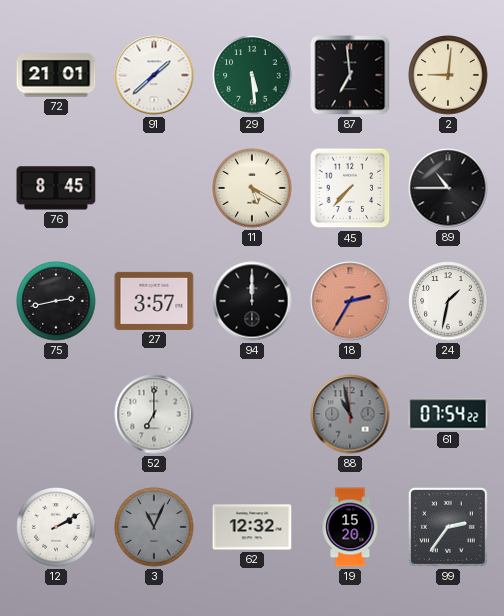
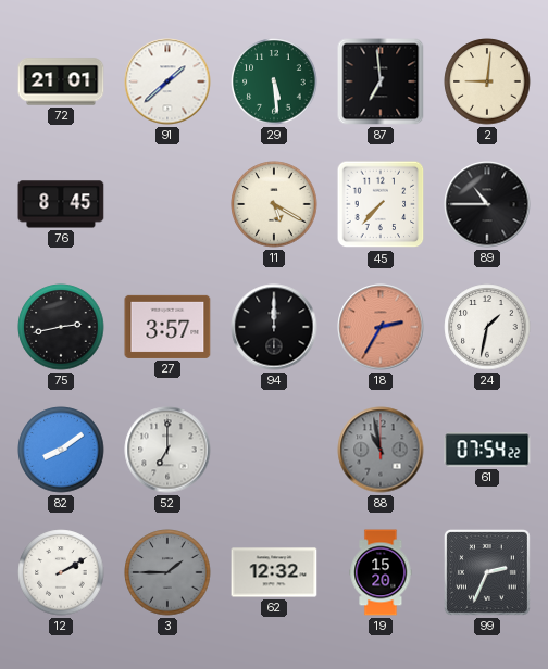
82: none -> 8:09
3: 11:04 -> 1:45
99: 2:36 -> 2:34
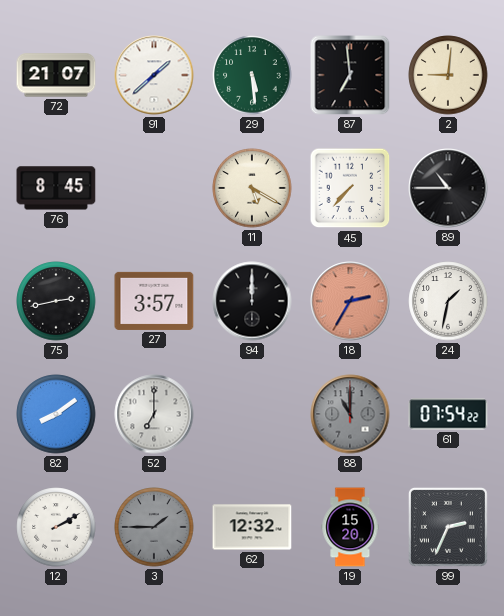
72: 21:01 -> 21:07
88: 10:58 -> 11:00
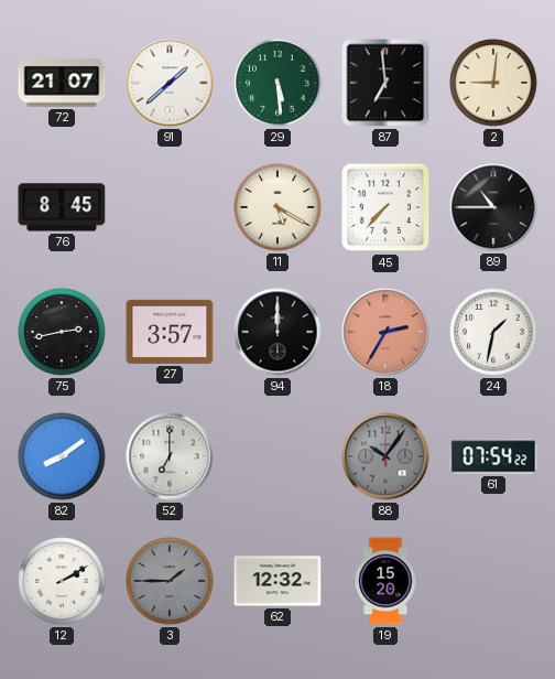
88: 11:00 -> 10:06
99: 2:34 -> none
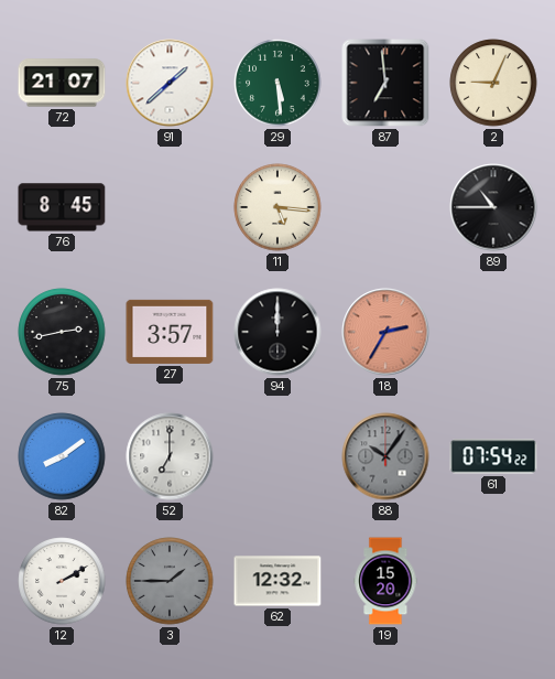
2: 9:01 -> 9:04
11: 5:20 -> 5:16
45: 7:37 -> none
24: 1:32 -> none
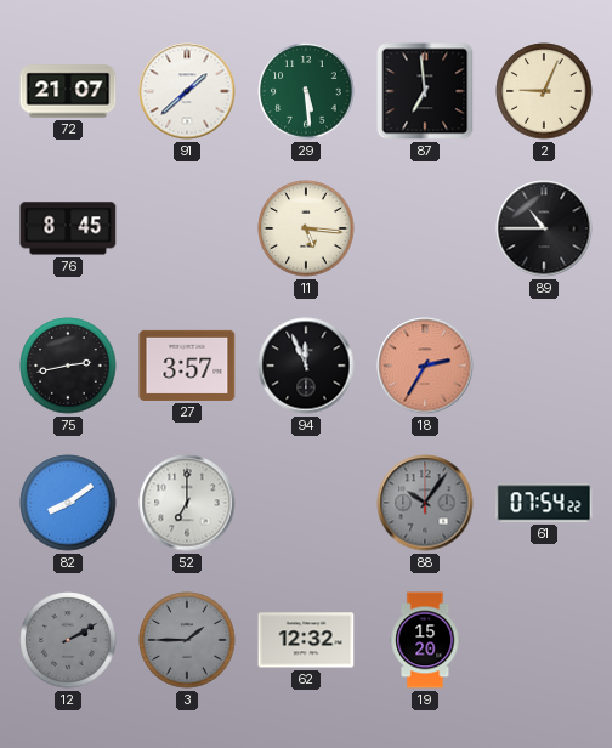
94: 12:00 -> 11:56
12 dial: white -> grey
